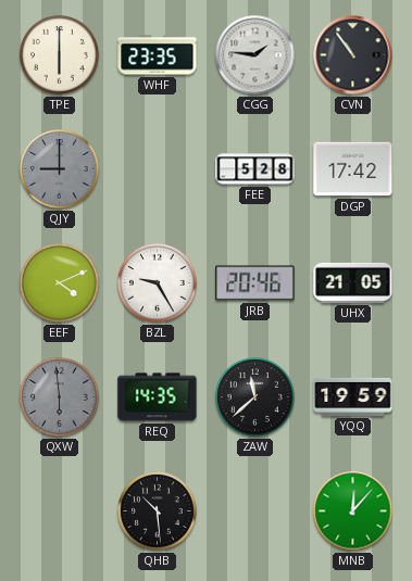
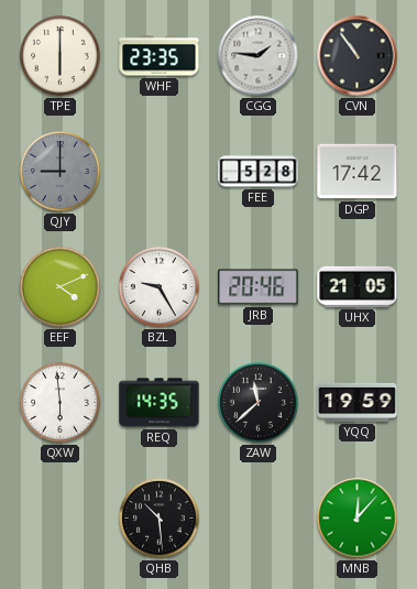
QXW dial: grey -> white
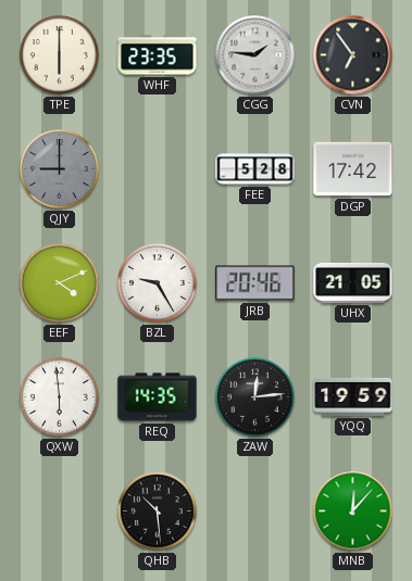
CVN: 10:54 -> 6:54
ZAW: 11:38 -> 12:14
